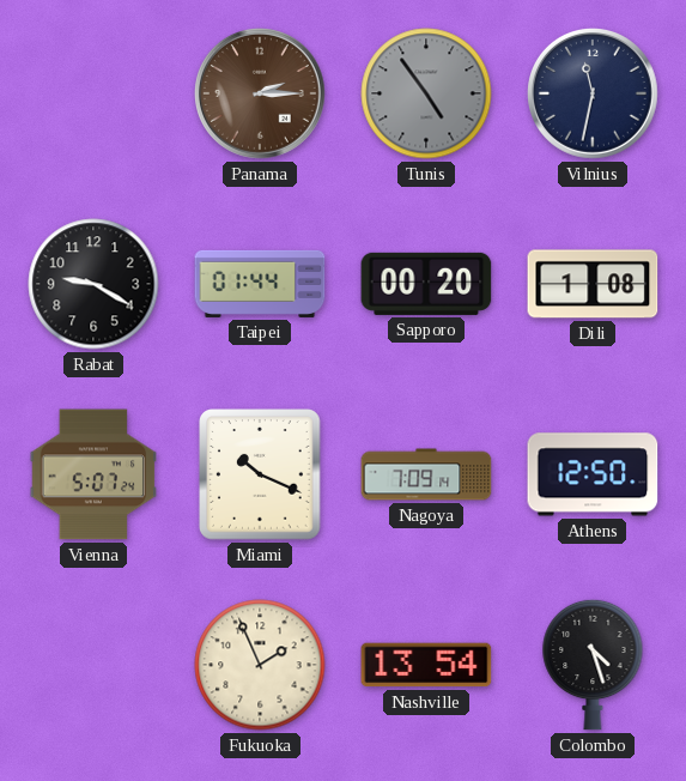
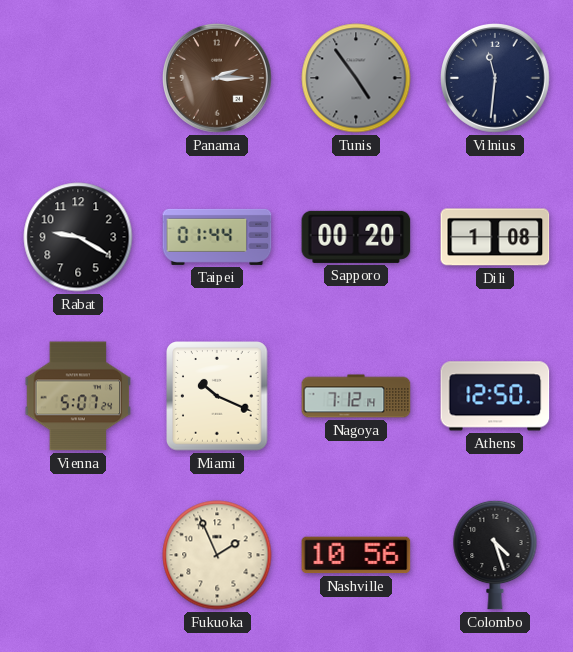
Vilnius: 11:32 -> 11:31
Nagoya: 7:09 -> 7:12
Nashville: 13:54 -> 10:56
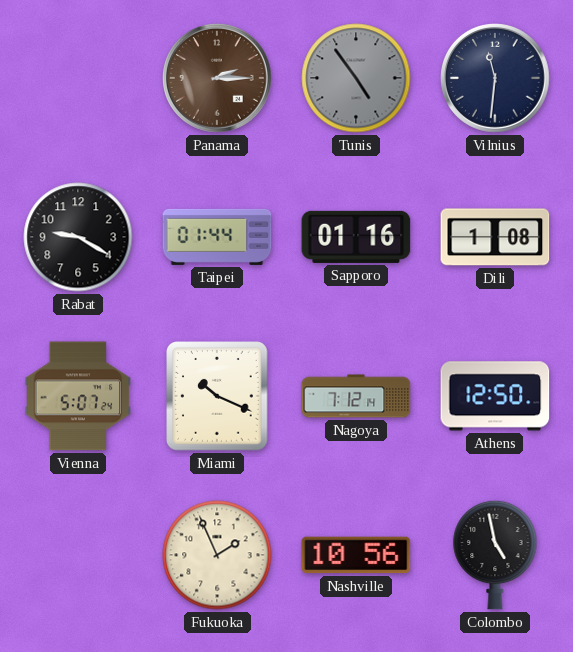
Sapporo: 00:20 -> 01:16
Colombo: 4:27 -> 4:58
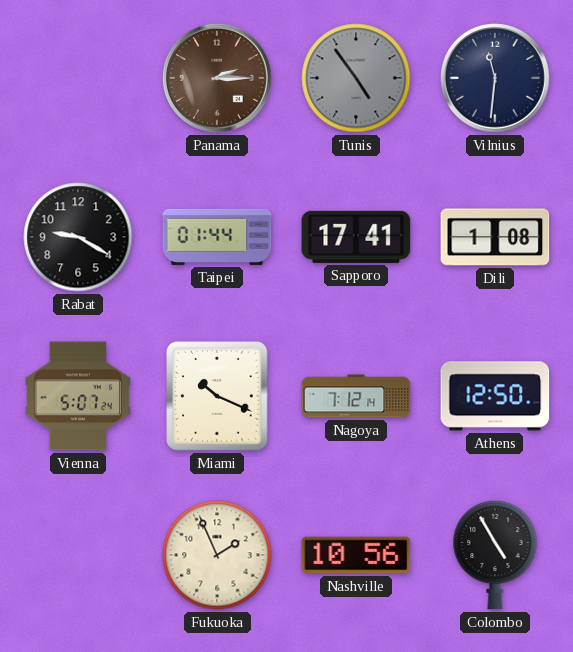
Sapporo: 01:16 -> 17:41
Colombo: 4:58 -> 4:55
